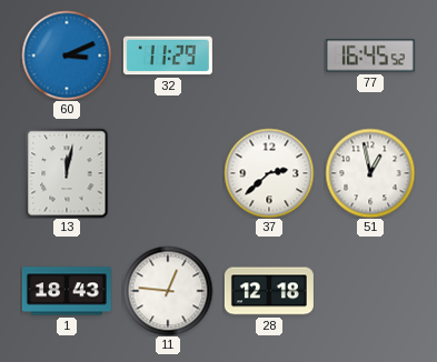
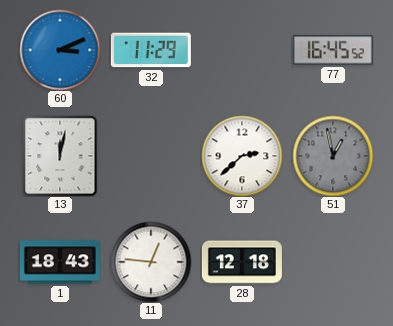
51 dial: white -> grey
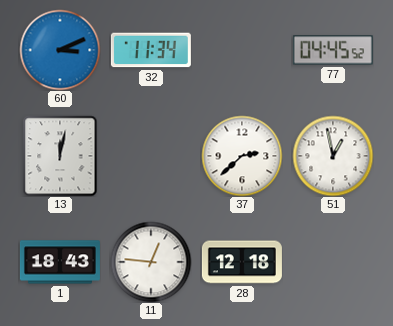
32: 11:29 -> 11:34
77: 16:45 -> 04:45
51 dial: grey -> white
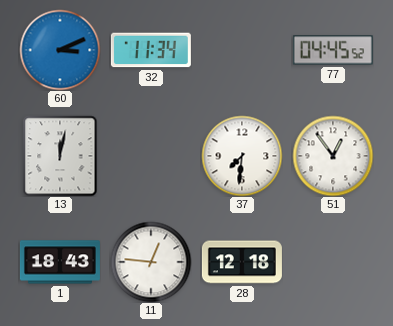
37: 2:38 -> 7:31
51: 12:58 -> 12:54
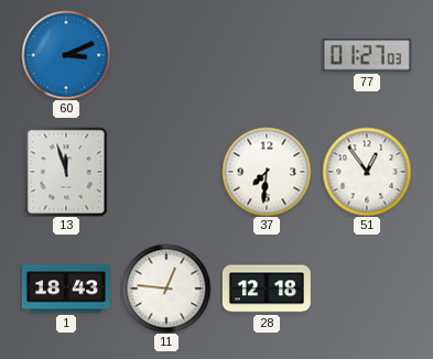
32: 11:34 -> none
77: 04:45 -> 01:27
13: 12:02 -> 11:57
